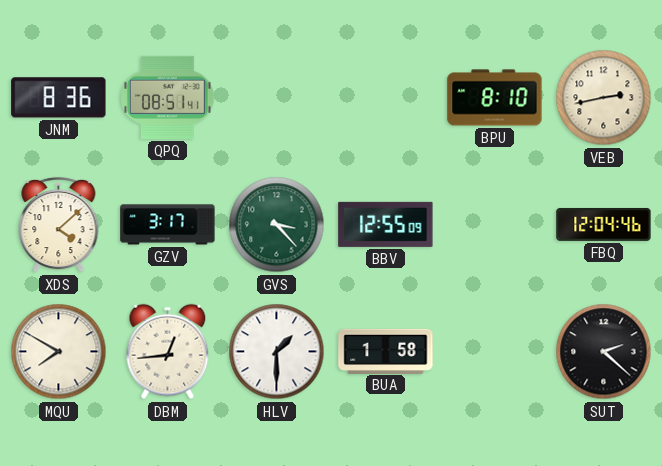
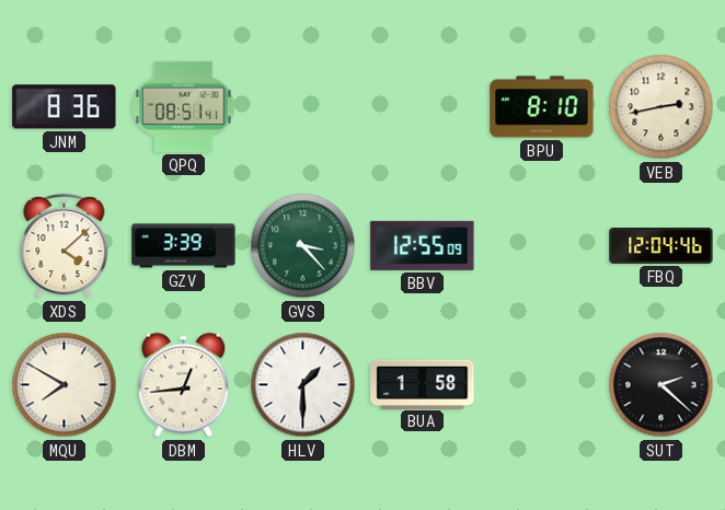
GZV: 3:17 -> 3:39
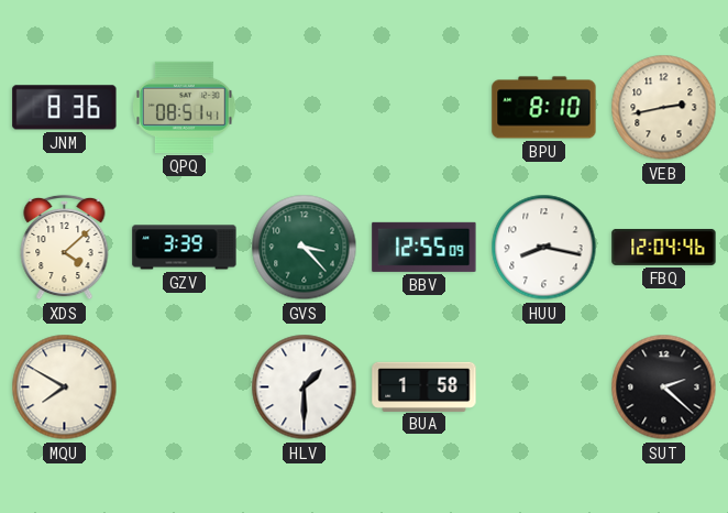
HUU: none -> 8:17
DBM: 12:44 -> none
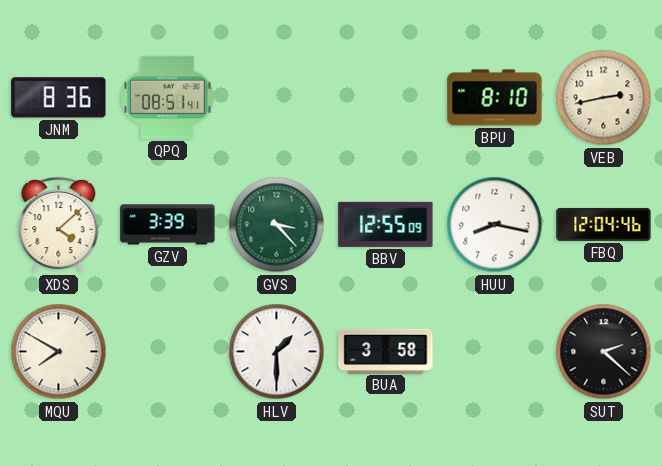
BUA: 1:58 -> 3:58
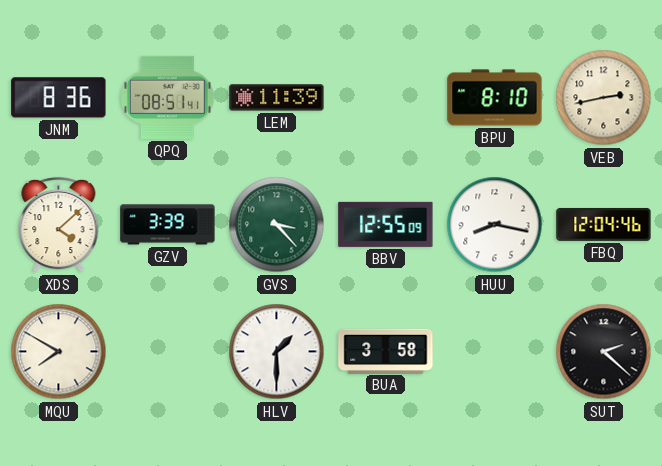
LEM: none -> 11:39
